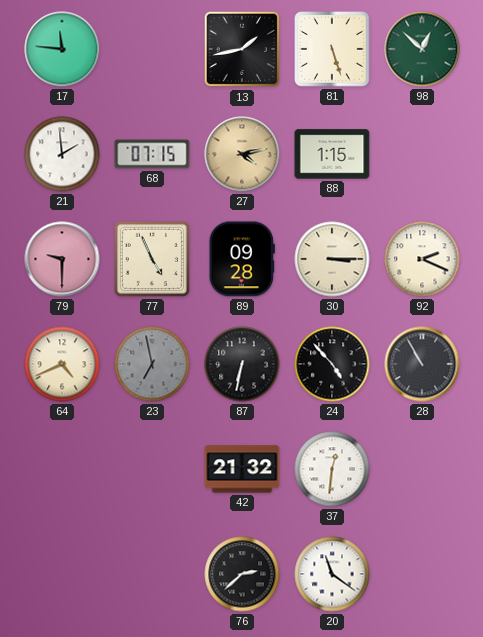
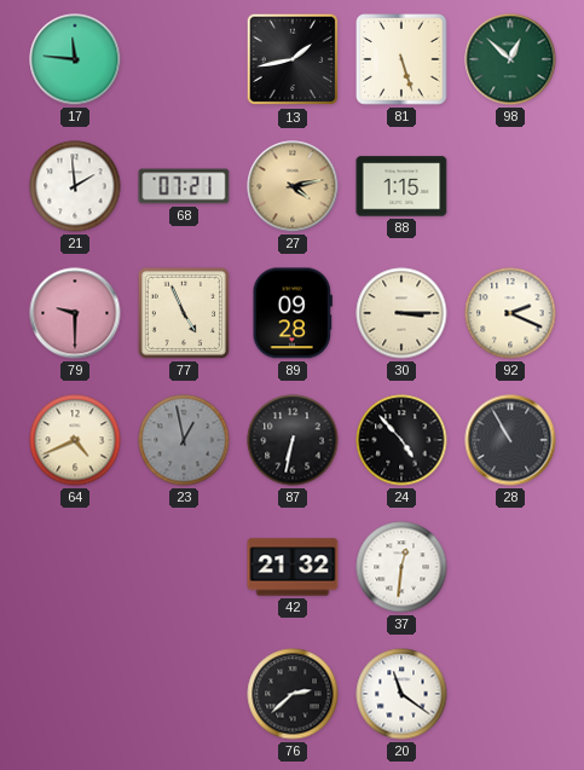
68: 07:15 -> 07:21
23: 6:58 -> 12:58
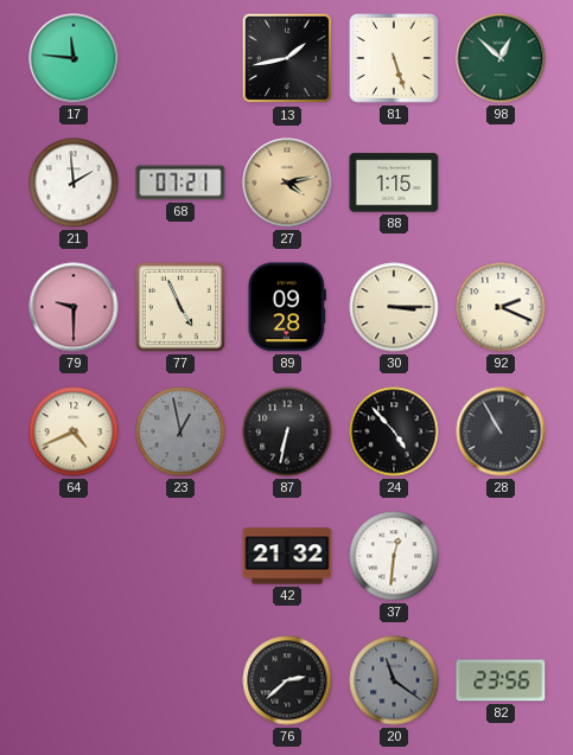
20 dial: white -> grey
82: none -> 23:56
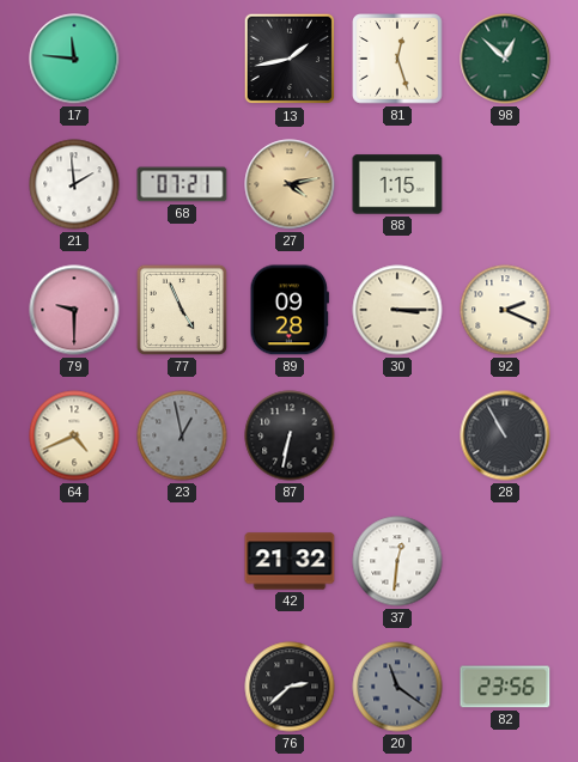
81: 5:27 -> 12:27
24: 4:53 -> none
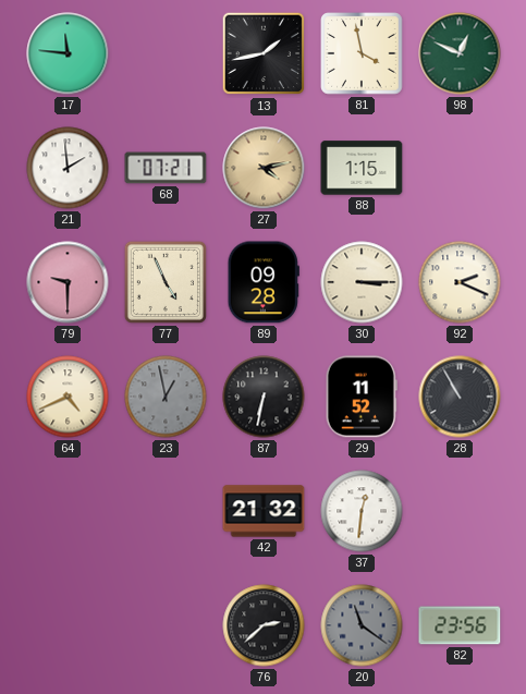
81: 12:27 -> 3:58
98: 12:52 -> 12:49
29: none -> 11:52
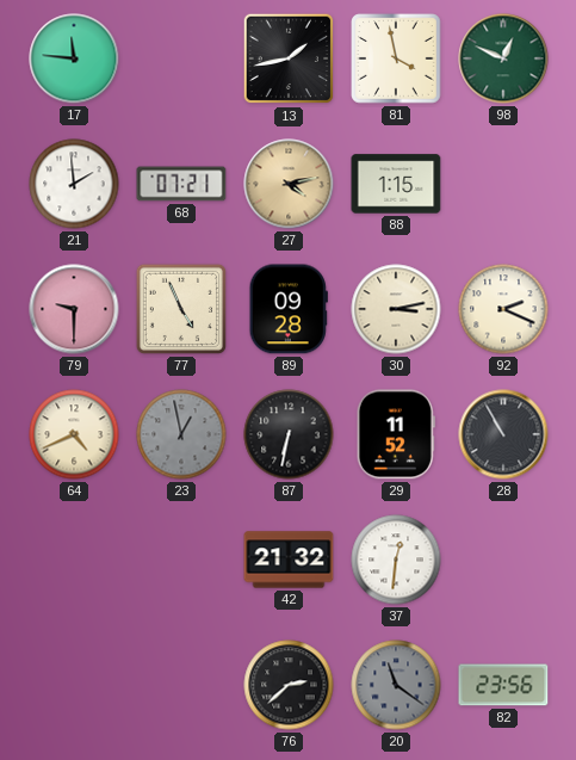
30: 3:15 -> 3:13
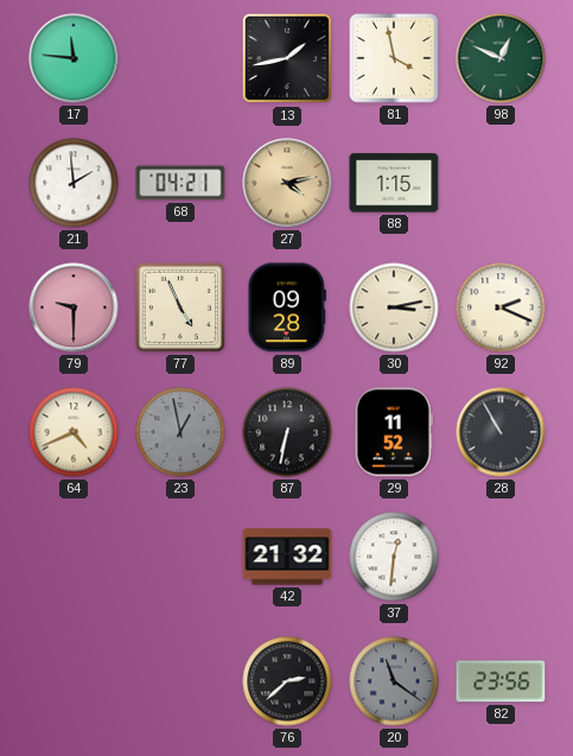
68: 07:21 -> 04:21
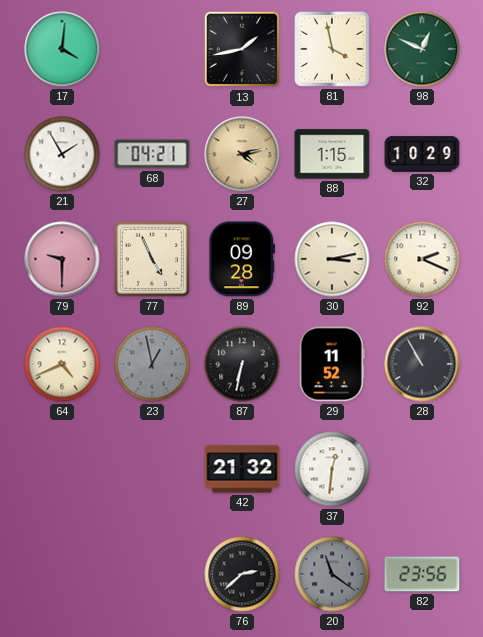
17: 11:46 -> 4:01
21: 1:59 -> 1:55
32: none -> 10:29
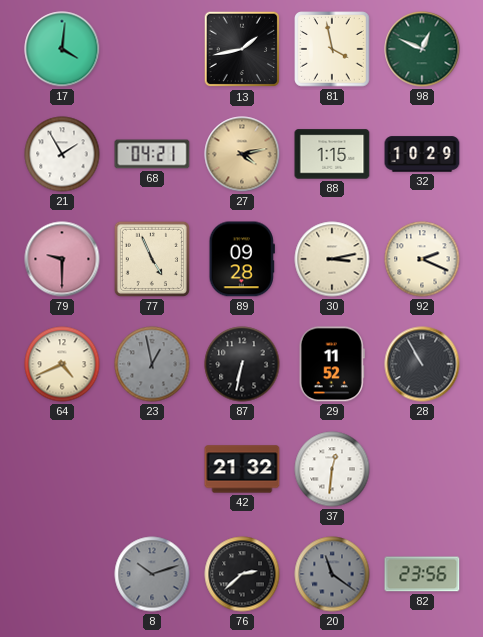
8: none -> 10:12
